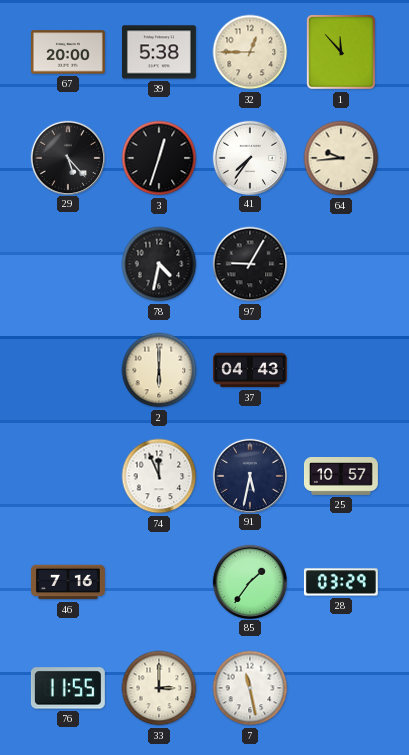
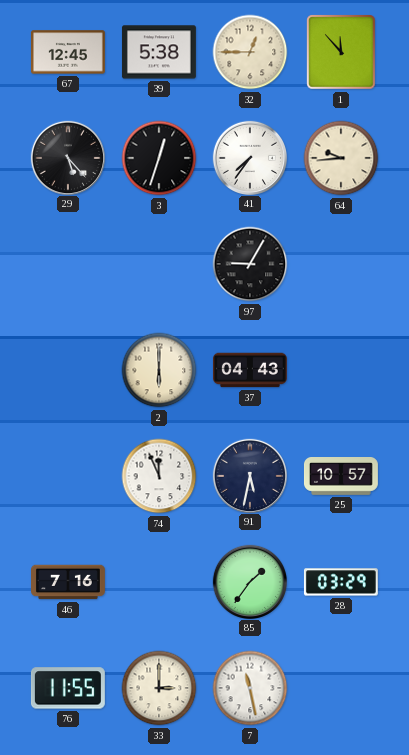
67: 20:00 -> 12:45
78: 4:32 -> none
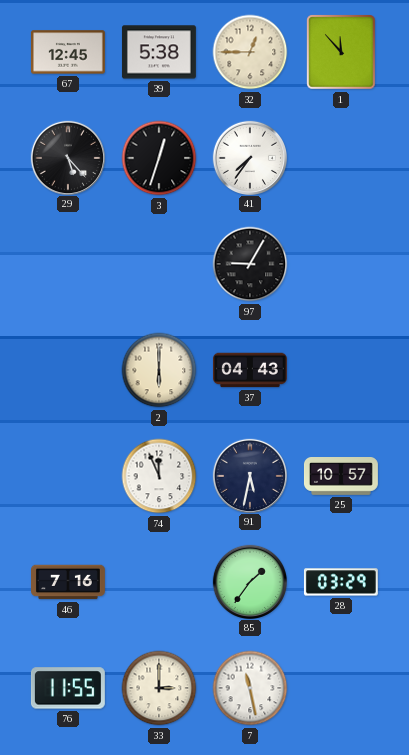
64: 9:44 -> none
